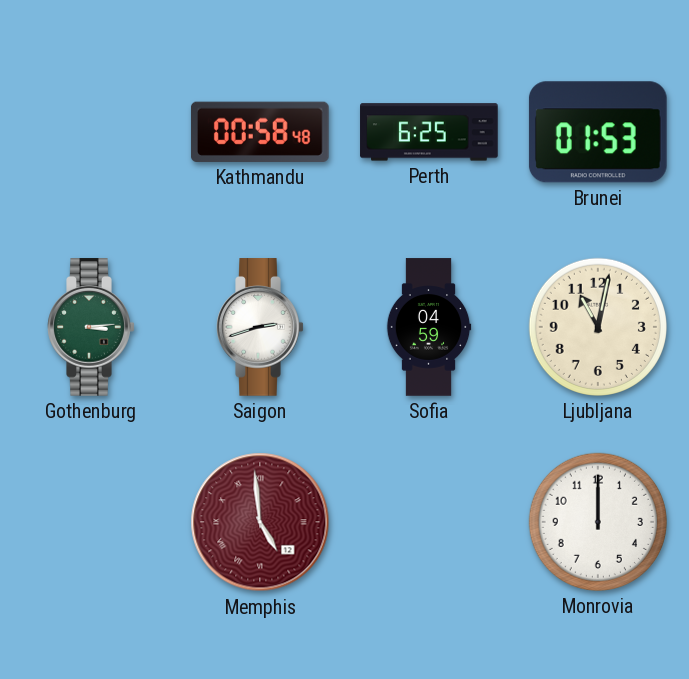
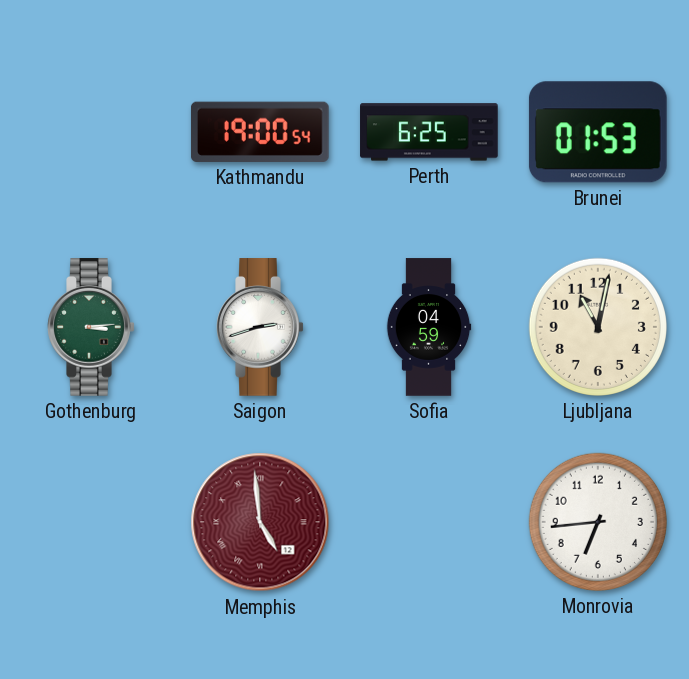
Kathmandu: 00:58 -> 19:00
Monrovia: 12:00 -> 6:44
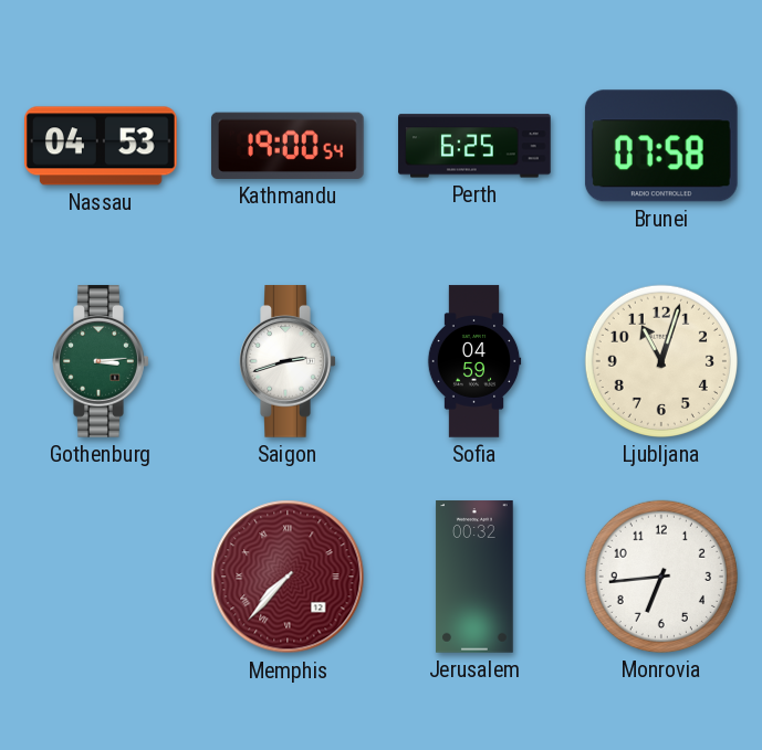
Nassau: none -> 04:53
Brunei: 01:53 -> 07:58
Ljubljana: 11:02 -> 11:03
Memphis: 4:59 -> 7:37
Jerusalem: none -> 00:32
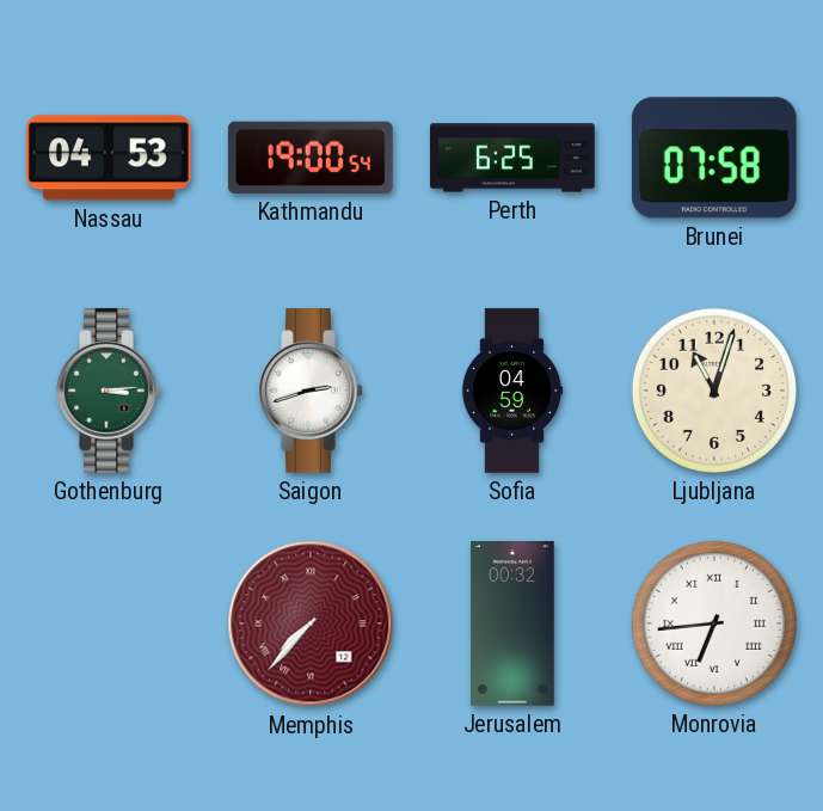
Monrovia numerals: Arabic -> Roman
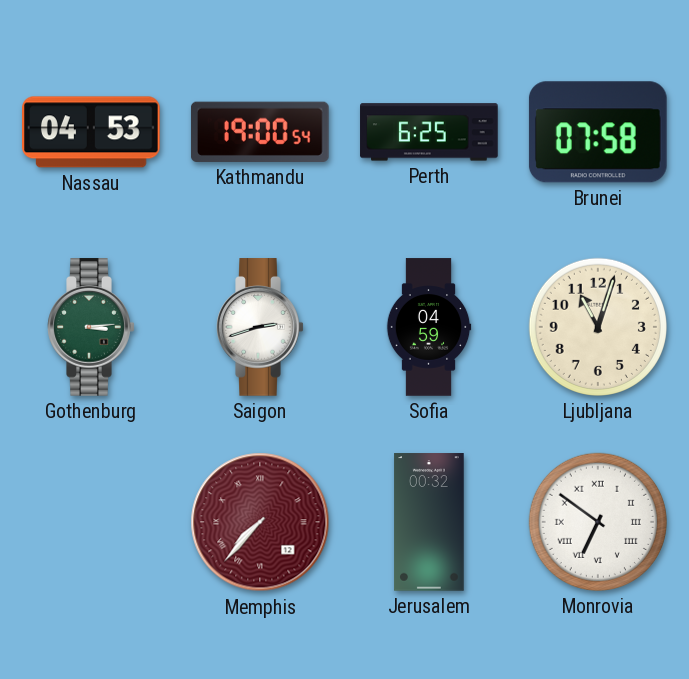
Monrovia: 6:44 -> 6:51
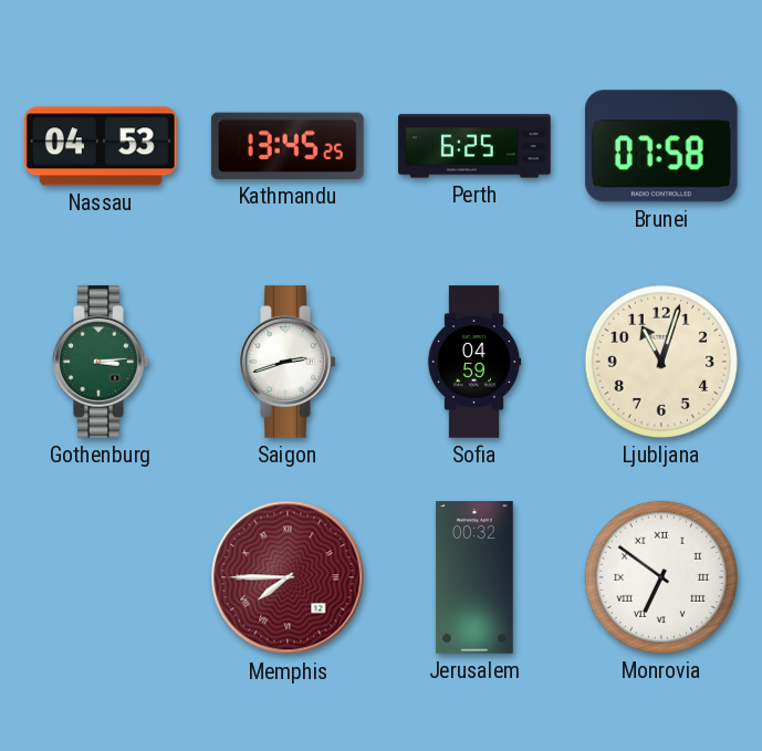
Kathmandu: 19:00 -> 13:45
Memphis: 7:37 -> 7:45
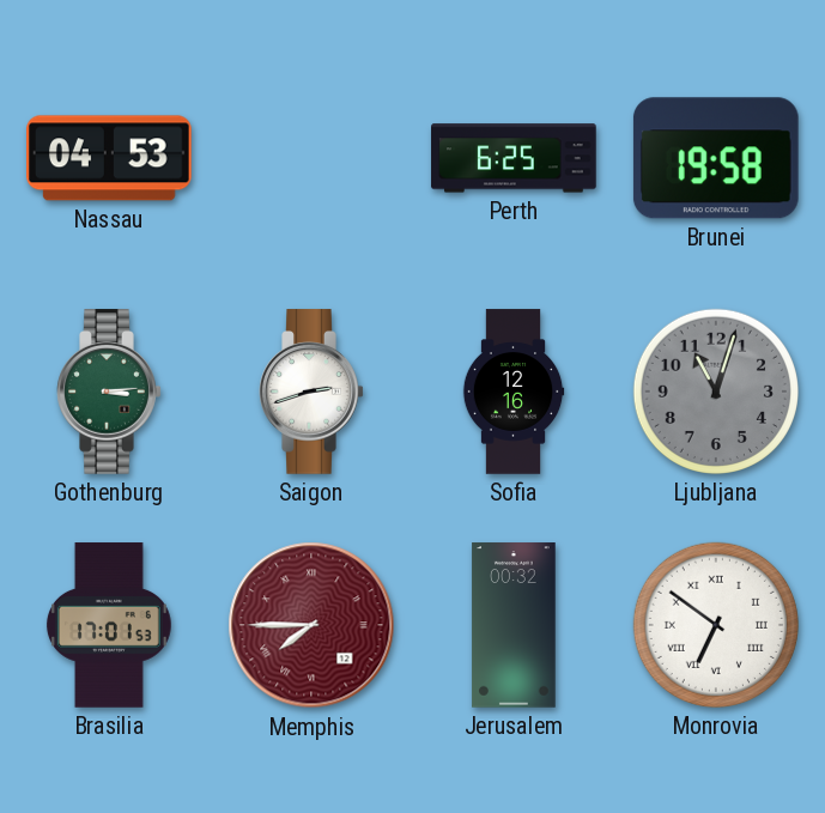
Kathmandu: 13:45 -> none
Brunei: 07:58 -> 19:58
Sofia: 04:59 -> 12:16
Ljubljana dial: cream -> grey
Brasilia: none -> 17:01
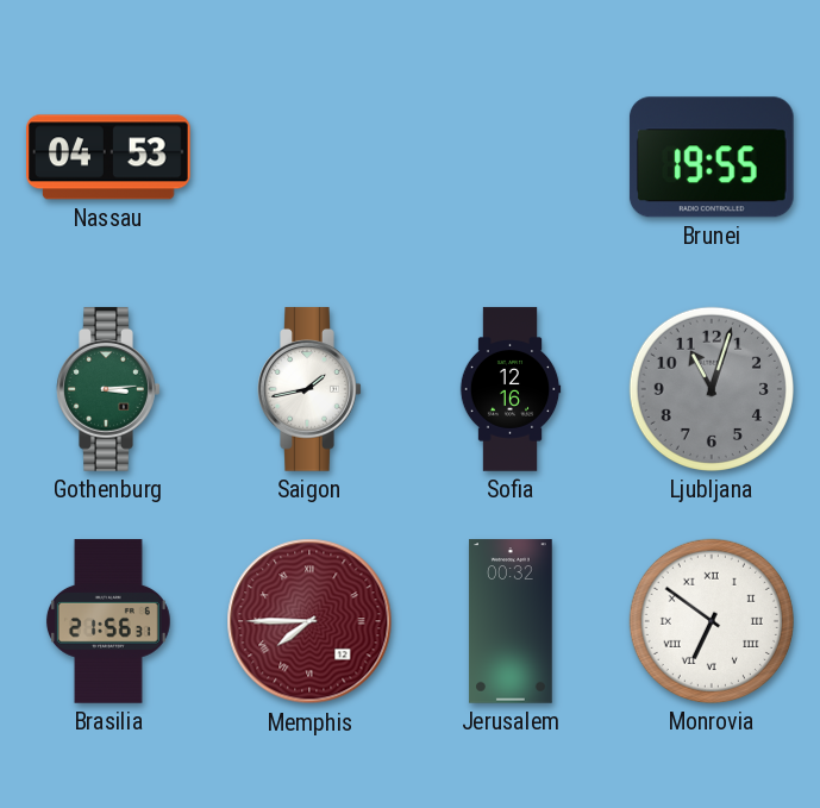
Perth: 6:25 -> none
Brunei: 19:58 -> 19:55
Saigon: 2:42 -> 1:43
Brasilia: 17:01 -> 21:56
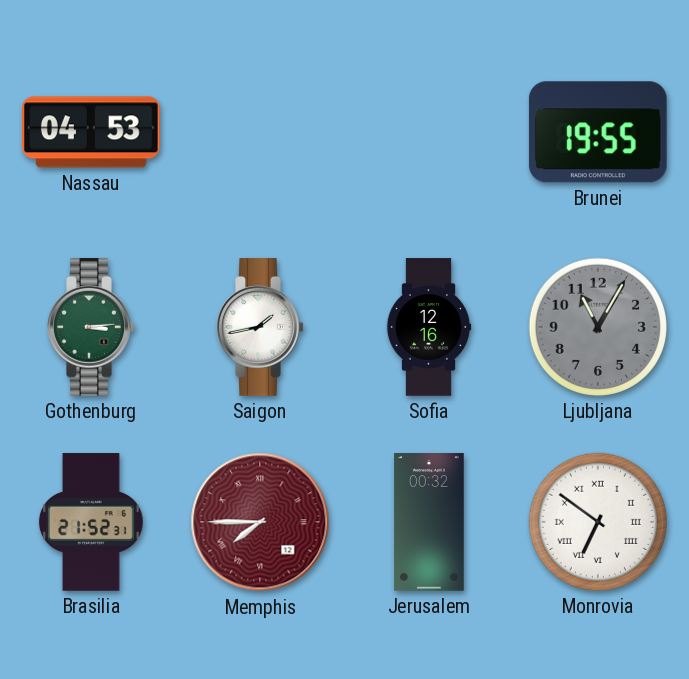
Ljubljana: 11:03 -> 11:05
Brasilia: 21:56 -> 21:52
